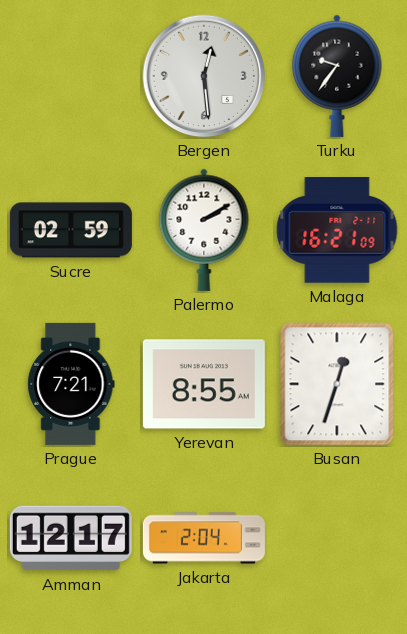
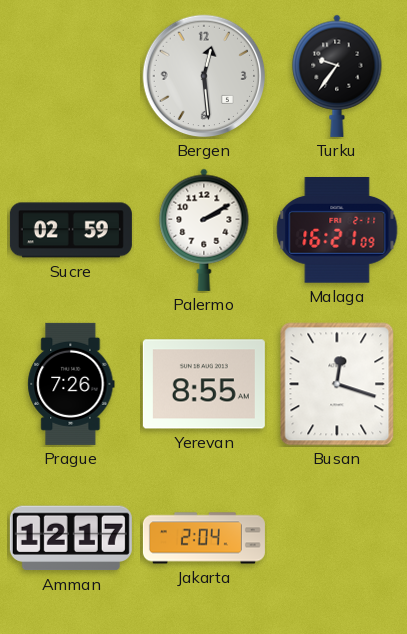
Prague: 7:21 -> 7:26
Busan: 12:33 -> 12:18
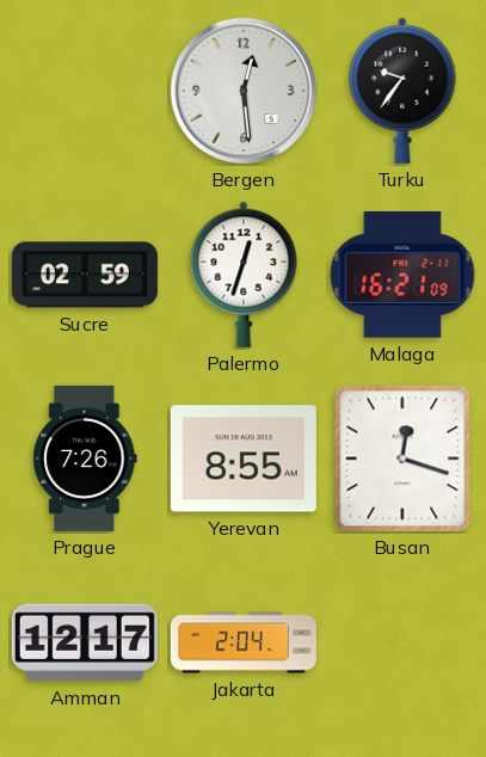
Palermo: 2:10 -> 12:33
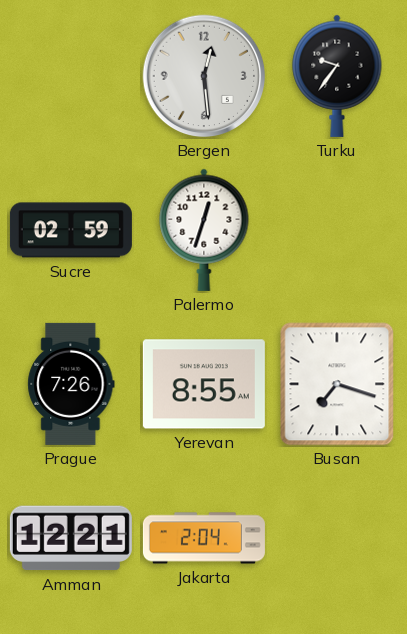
Malaga: 16:21 -> none
Busan: 12:18 -> 7:18
Amman: 12:17 -> 12:21
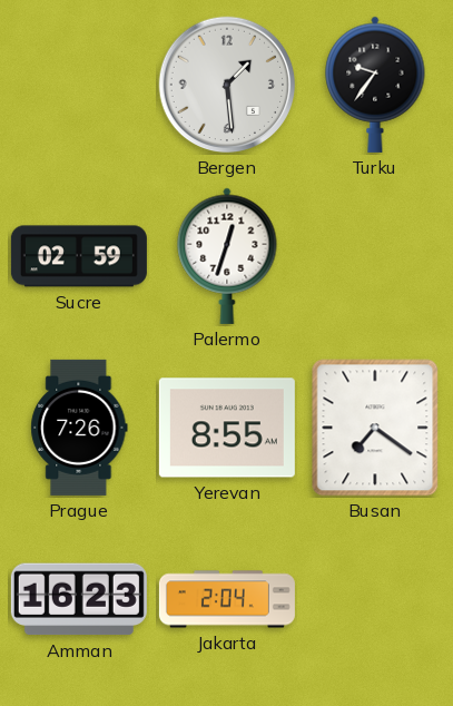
Bergen: 12:29 -> 1:29
Busan: 7:18 -> 7:21
Amman: 12:21 -> 16:23
